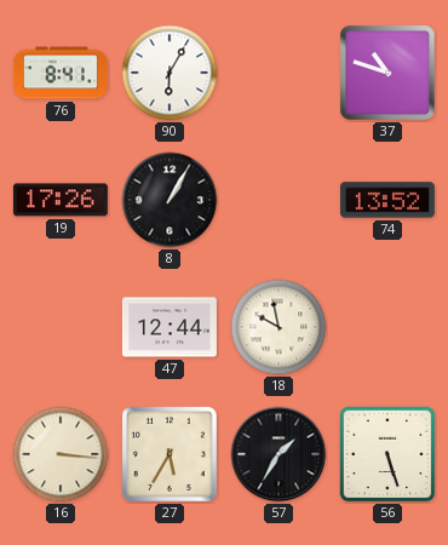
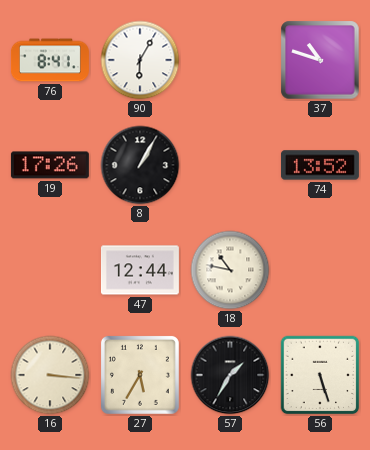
18: 9:58 -> 10:47
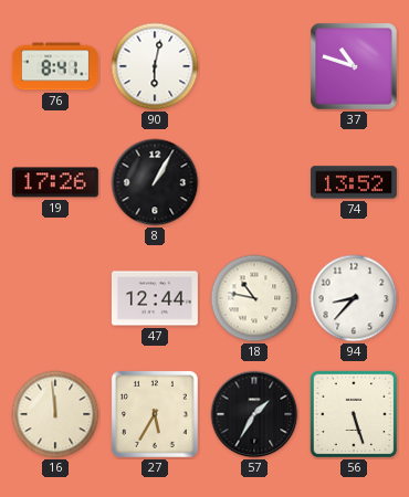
90: 6:05 -> 6:02
94: none -> 8:37
16: 3:16 -> 11:59
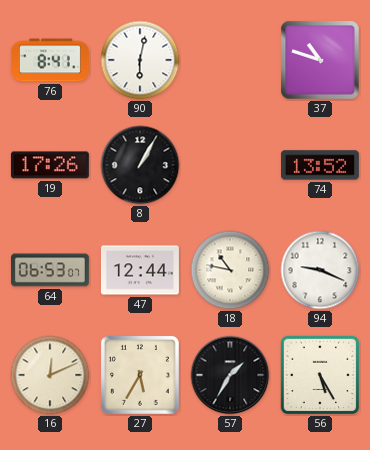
64: none -> 06:53
94: 8:37 -> 9:19
16: 11:59 -> 12:11
56: 5:27 -> 5:25
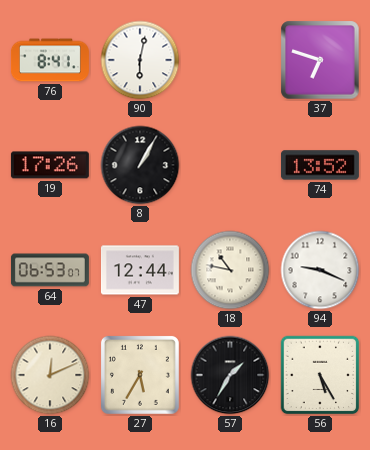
37: 10:48 -> 6:48
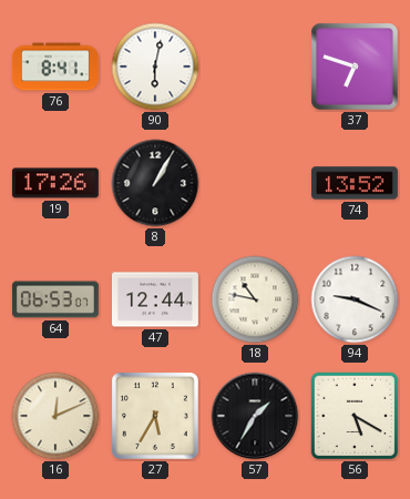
56: 5:25 -> 5:20
